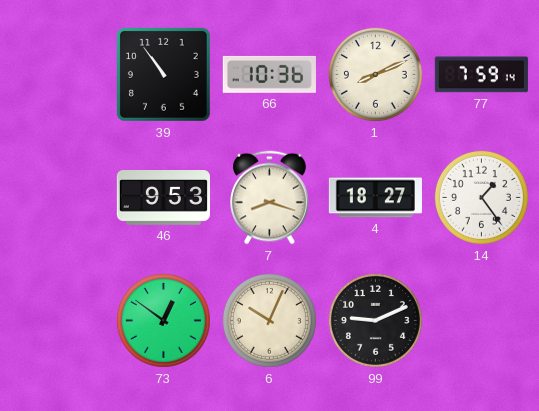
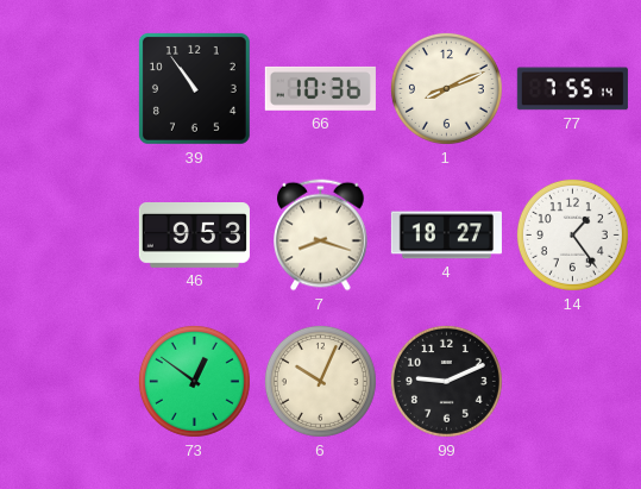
77: 7:59 -> 7:55
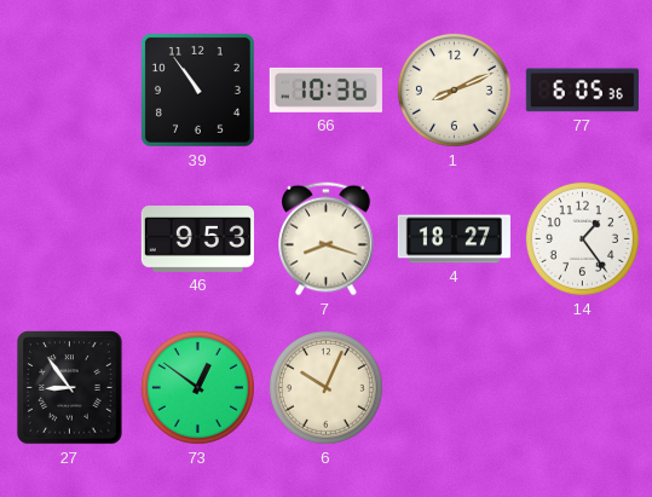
77: 7:55 -> 6:05
27: none -> 8:54
99: 9:11 -> none
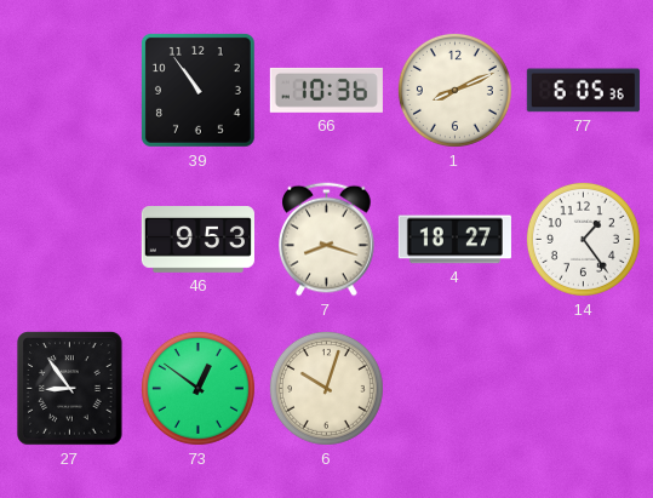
6: 10:04 -> 10:03
